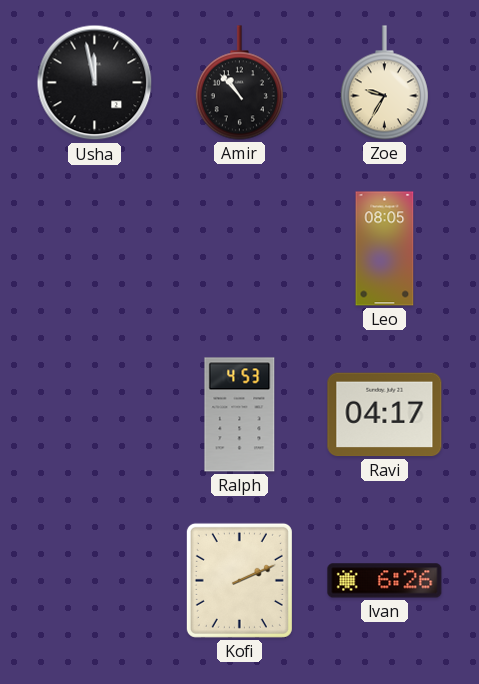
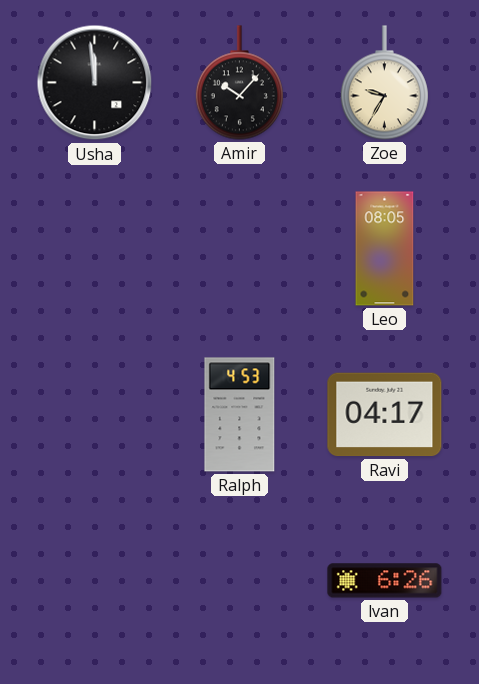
Usha: 11:58 -> 11:59
Amir: 10:53 -> 10:07
Kofi: 2:11 -> none
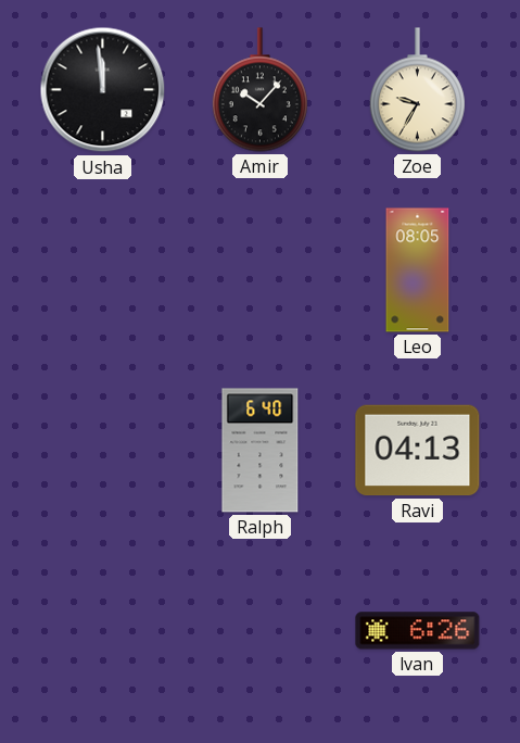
Ralph: 4:53 -> 6:40
Ravi: 04:17 -> 04:13
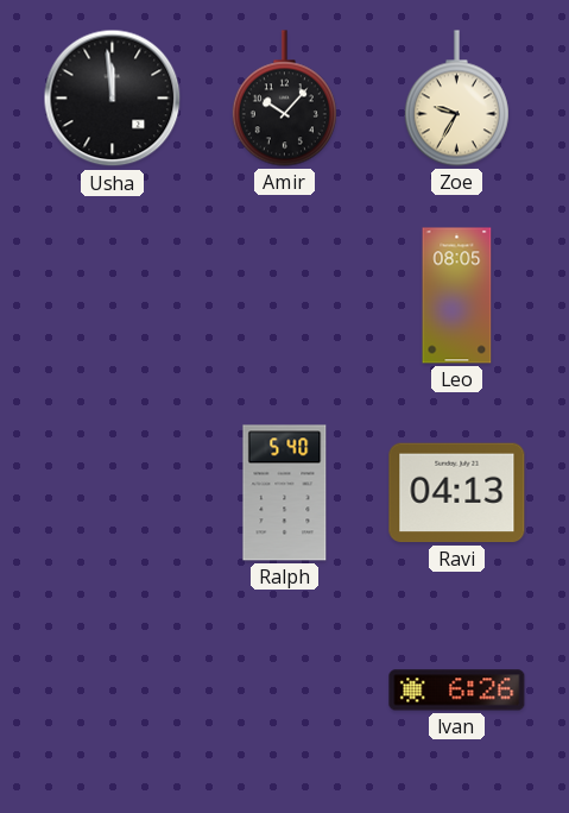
Ralph: 6:40 -> 5:40
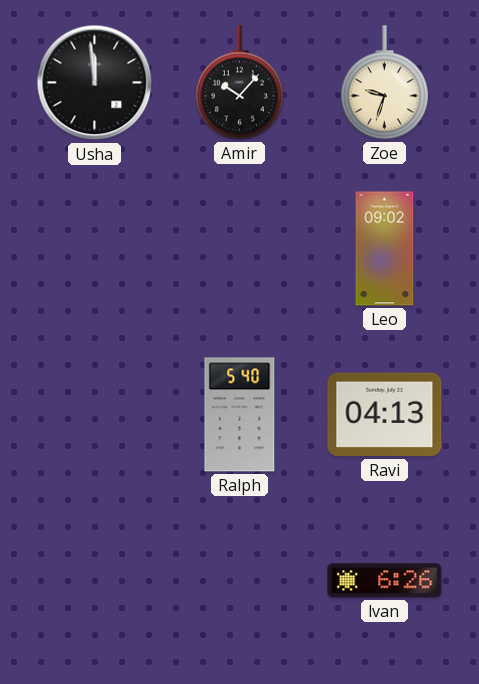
Zoe: 9:35 -> 9:33
Leo: 08:05 -> 09:02
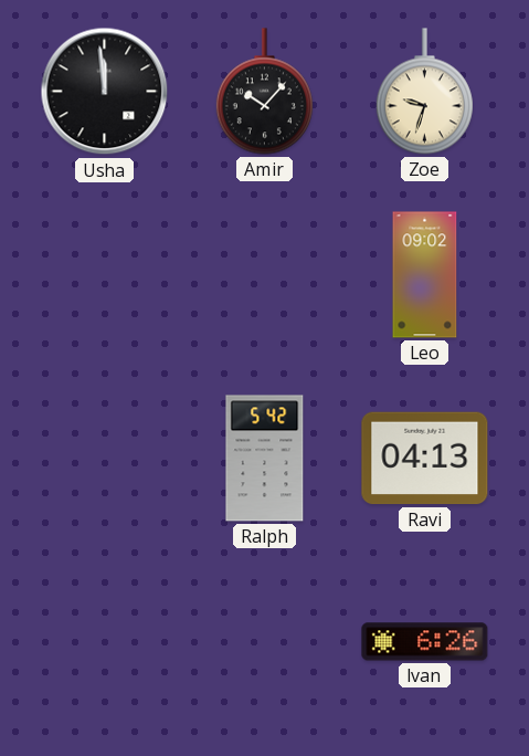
Ralph: 5:40 -> 5:42
